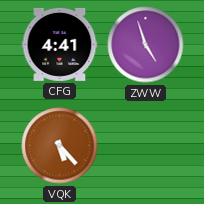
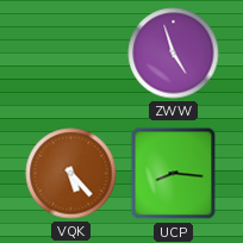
CFG: 4:41 -> none
UCP: none -> 8:16
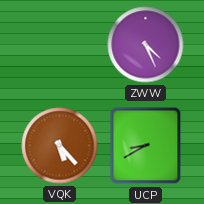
ZWW: 4:57 -> 4:26
UCP: 8:16 -> 8:40
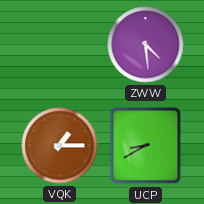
ZWW: 4:26 -> 4:29
VQK: 5:23 -> 1:15
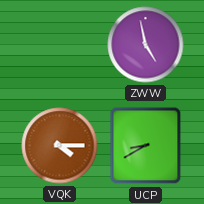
ZWW: 4:29 -> 4:58
VQK: 1:15 -> 4:15
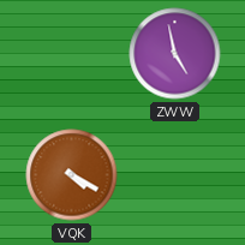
VQK: 4:15 -> 4:20
UCP: 8:40 -> none
